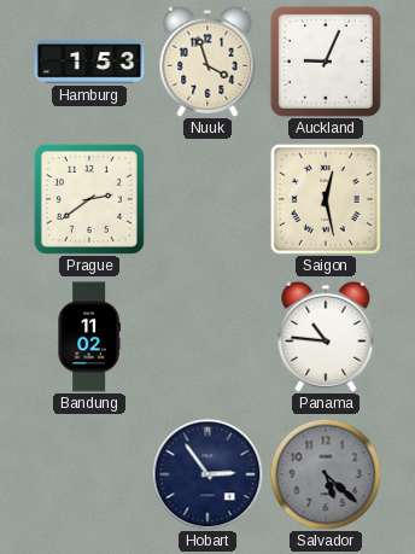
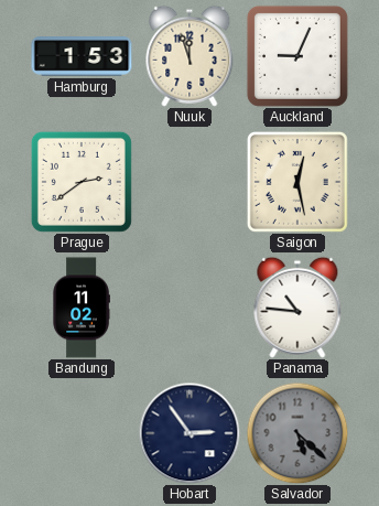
Nuuk: 3:57 -> 11:57
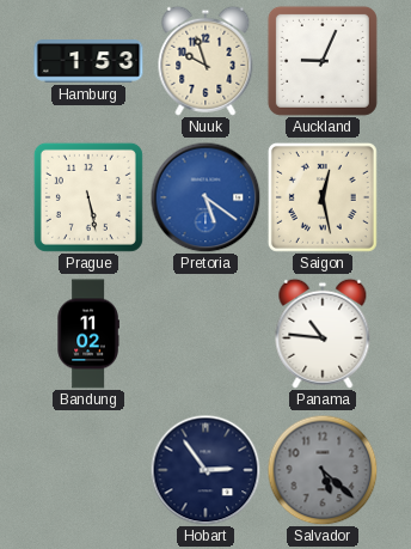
Nuuk: 11:57 -> 9:57
Prague: 2:39 -> 5:28
Pretoria: none -> 5:21
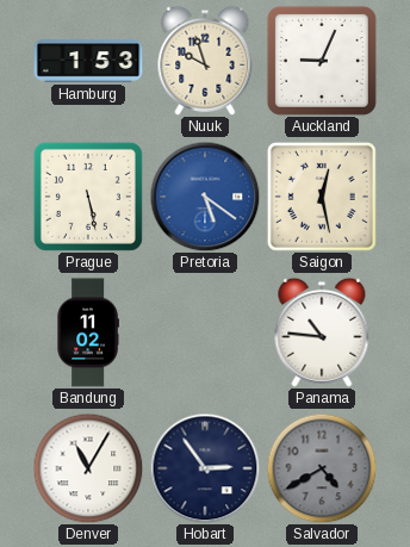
Denver: none -> 11:05
Salvador: 5:22 -> 4:40
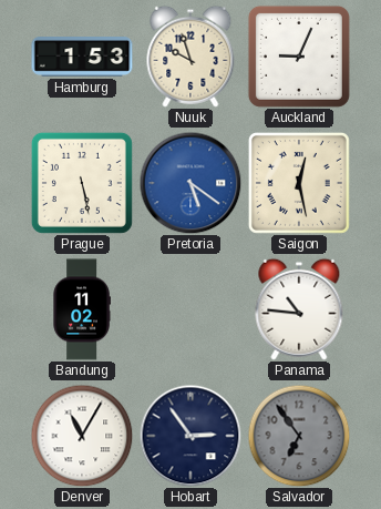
Salvador: 4:40 -> 6:54
